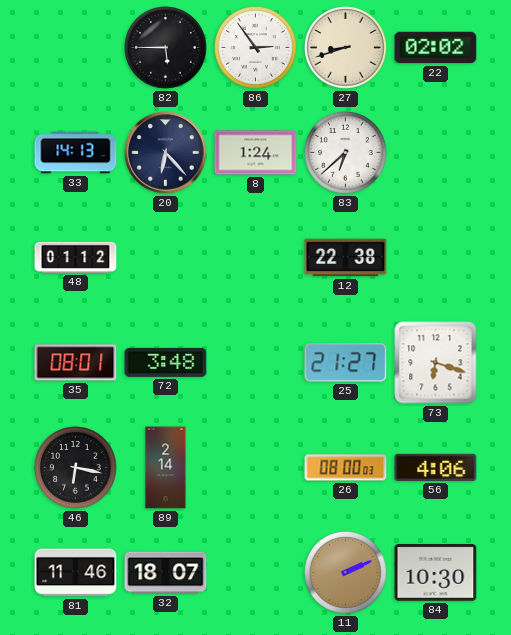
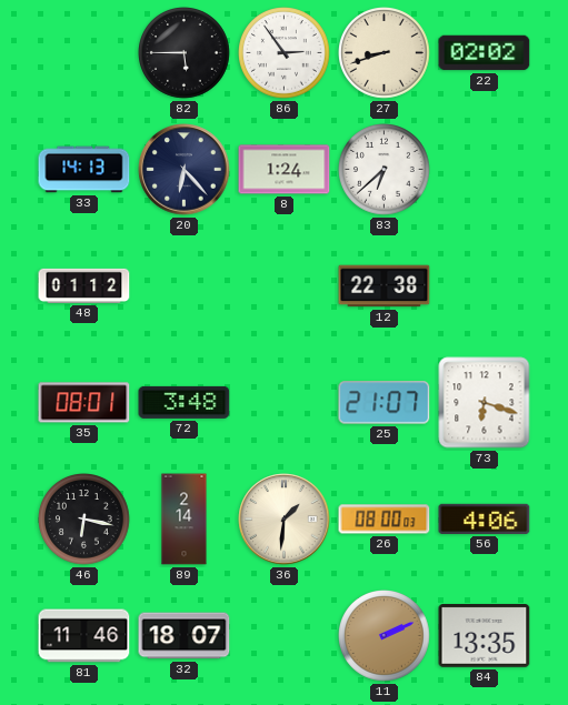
25: 21:27 -> 21:07
36: none -> 1:31
84: 10:30 -> 13:35
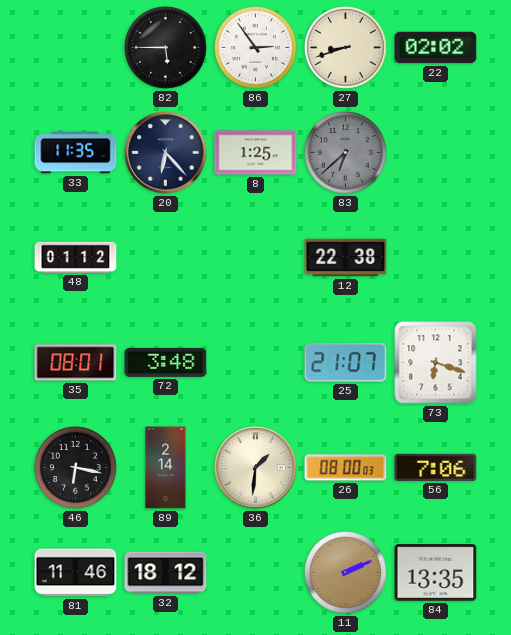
33: 14:13 -> 11:35
8: 1:24 -> 1:25
83 dial: white -> grey
56: 4:06 -> 7:06
32: 18:07 -> 18:12
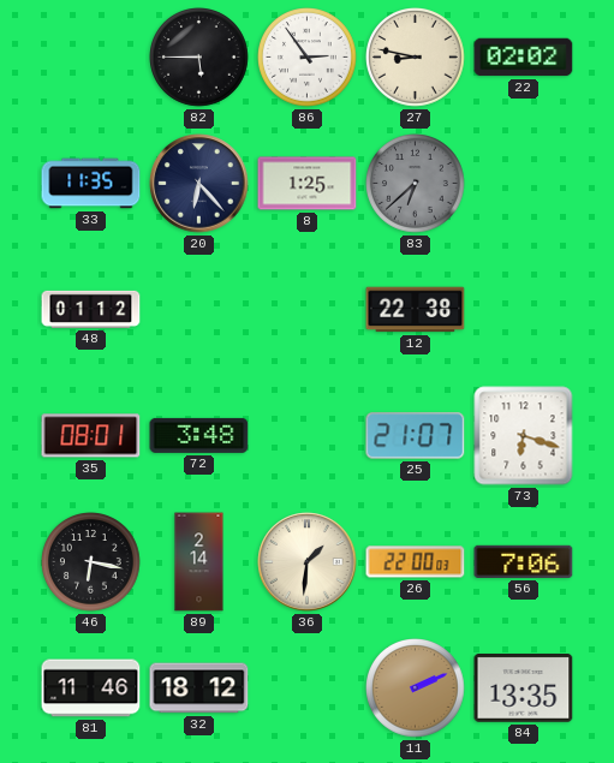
27: 8:42 -> 8:47
26: 08:00 -> 22:00
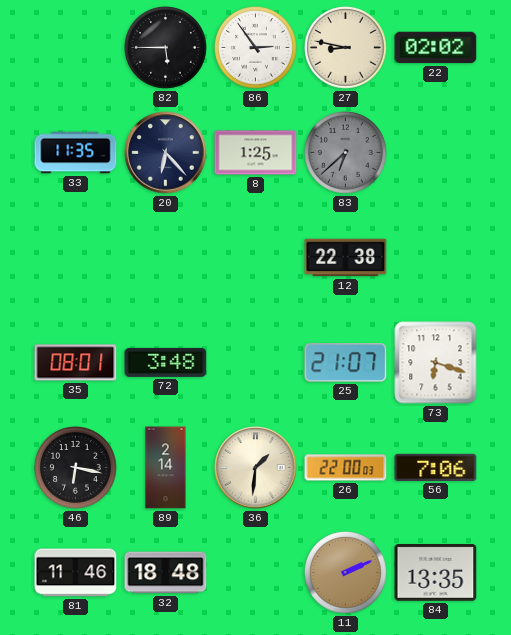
48: 01:12 -> none
32: 18:12 -> 18:48
